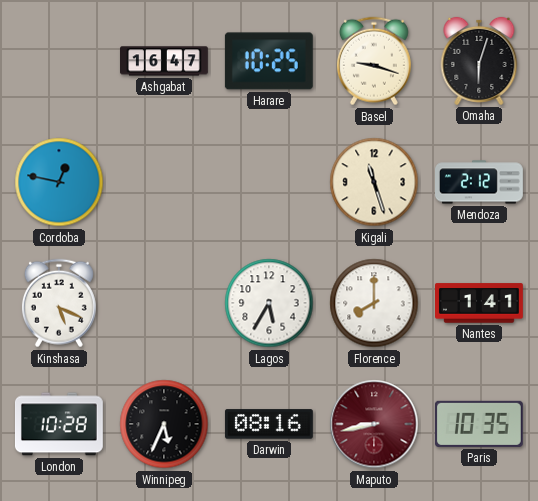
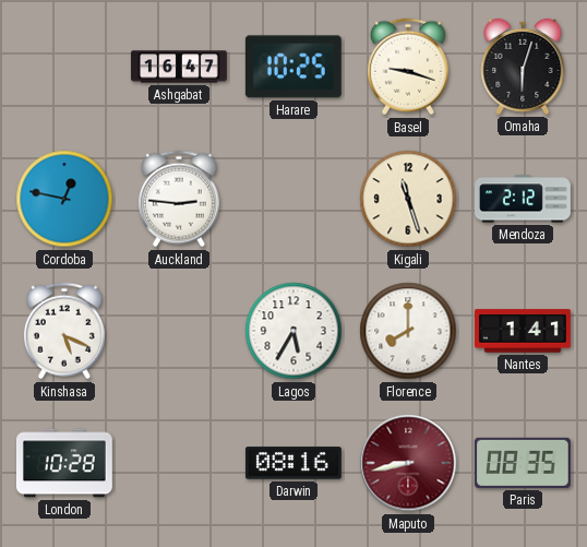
Auckland: none -> 2:46
Winnipeg: 5:34 -> none
Paris: 10:35 -> 08:35
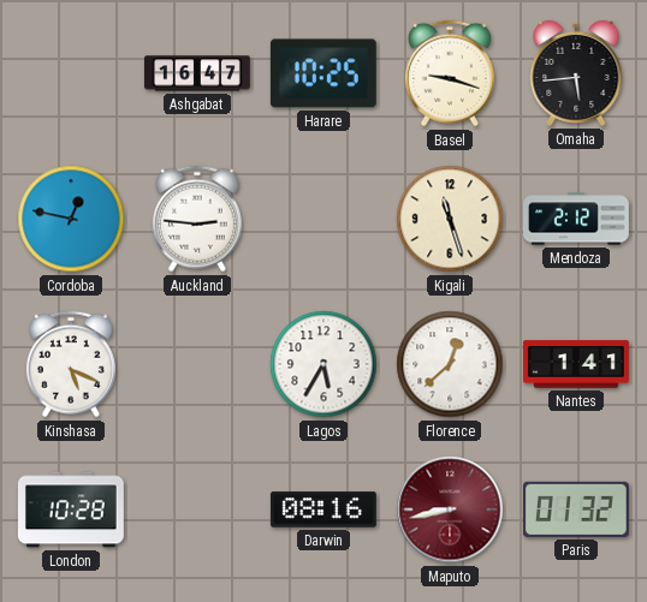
Omaha: 6:03 -> 5:44
Florence: 8:00 -> 12:38
Paris: 08:35 -> 01:32
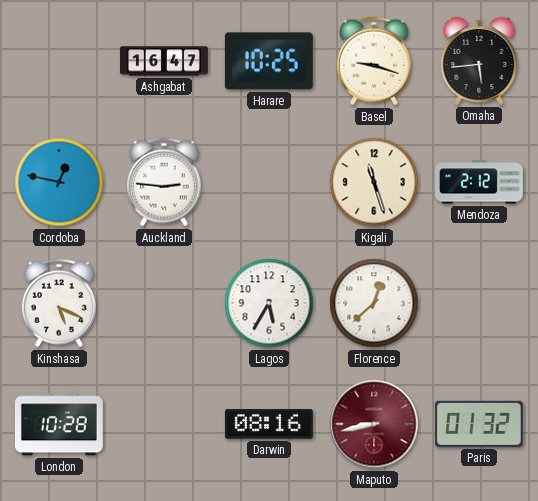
Nantes: 1:41 -> none
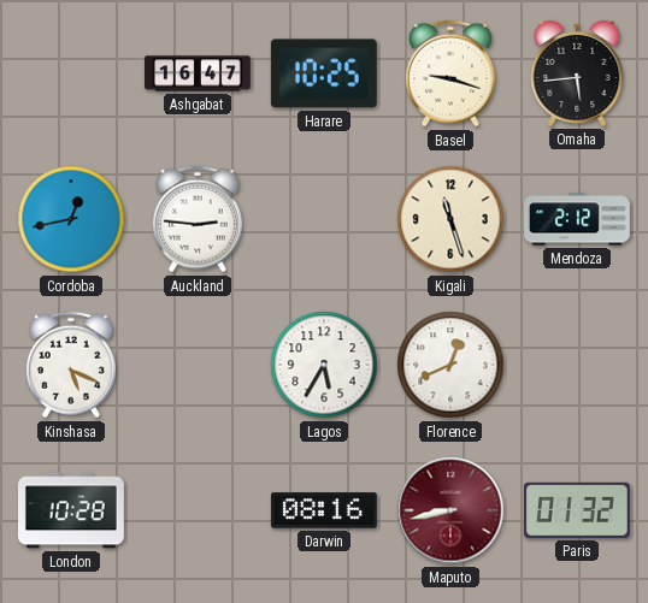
Cordoba: 12:47 -> 12:43
Florence: 12:38 -> 12:41
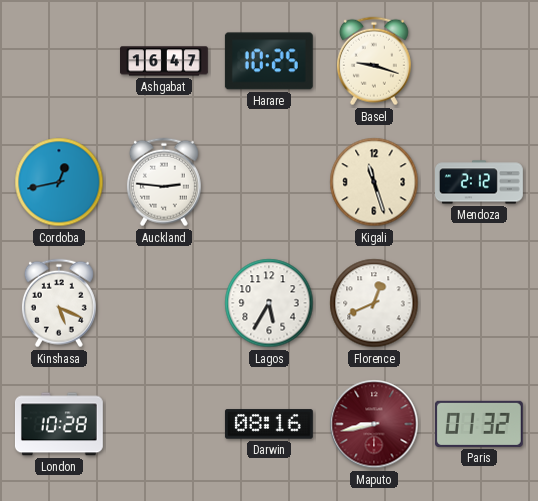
Omaha: 5:44 -> none
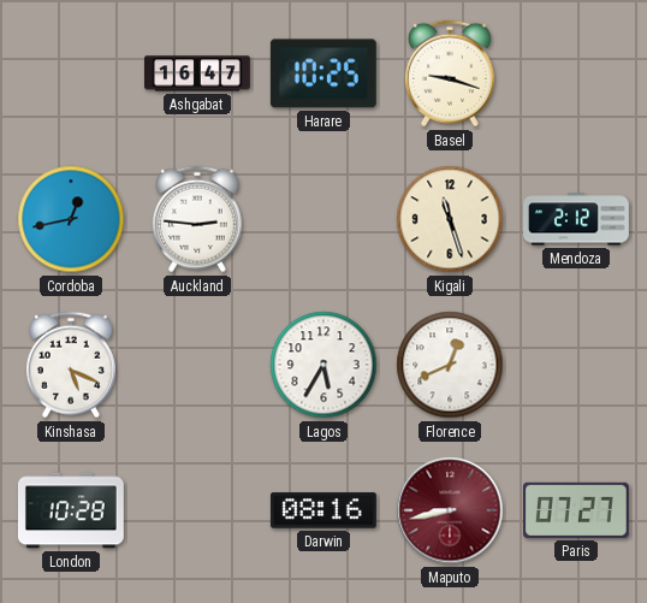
Paris: 01:32 -> 07:27
